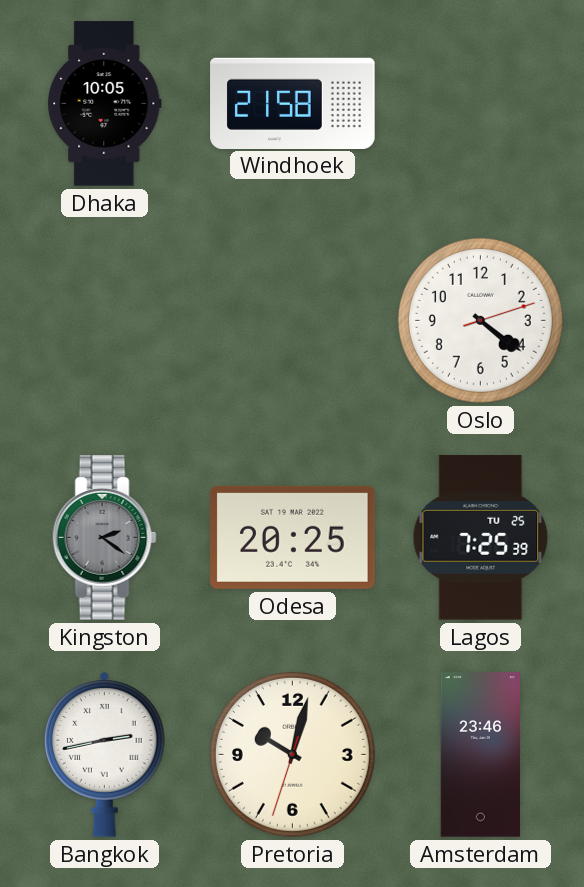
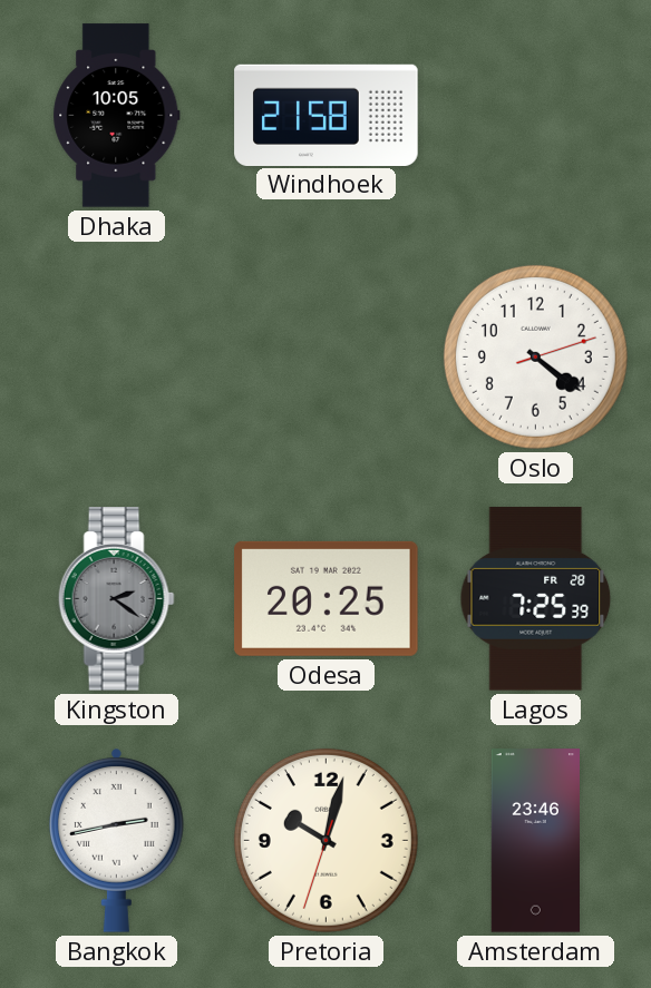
Lagos date: TU 25 -> FR 28
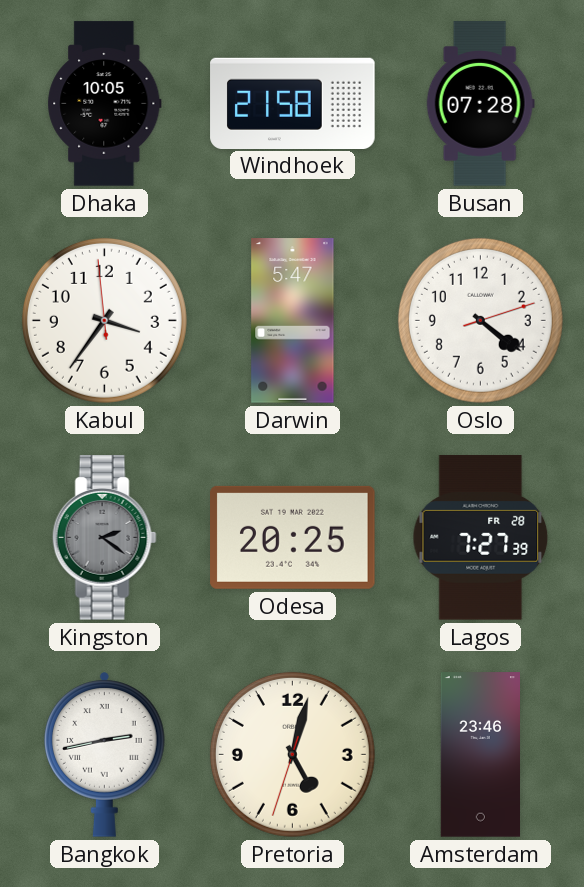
Busan: none -> 07:28
Kabul: none -> 3:35
Darwin: none -> 5:47
Lagos: 7:25 -> 7:27
Pretoria: 10:02 -> 5:02
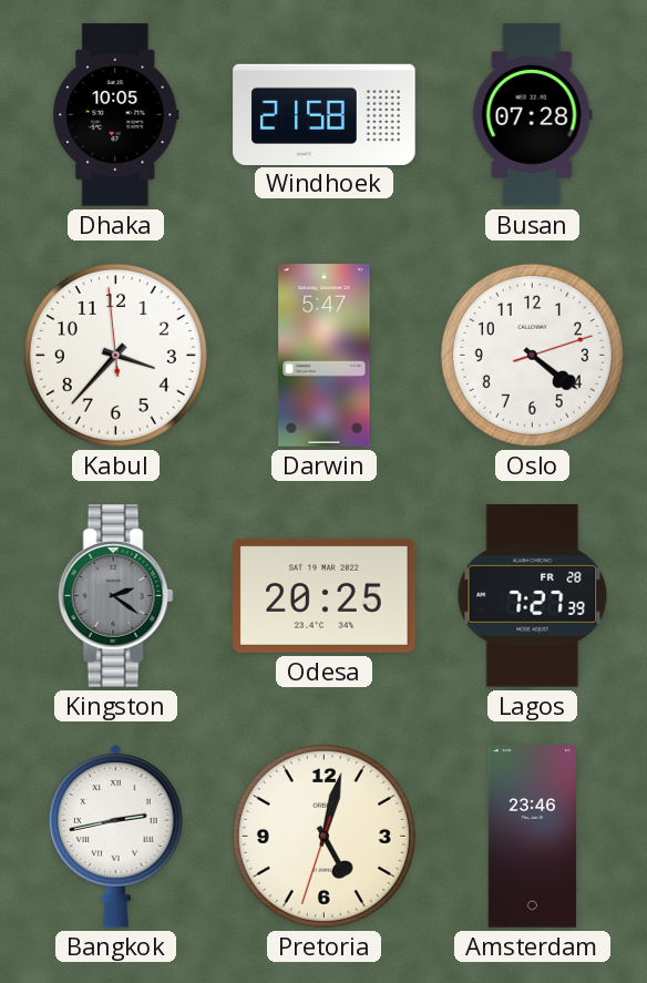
Kabul: 3:35 -> 3:36
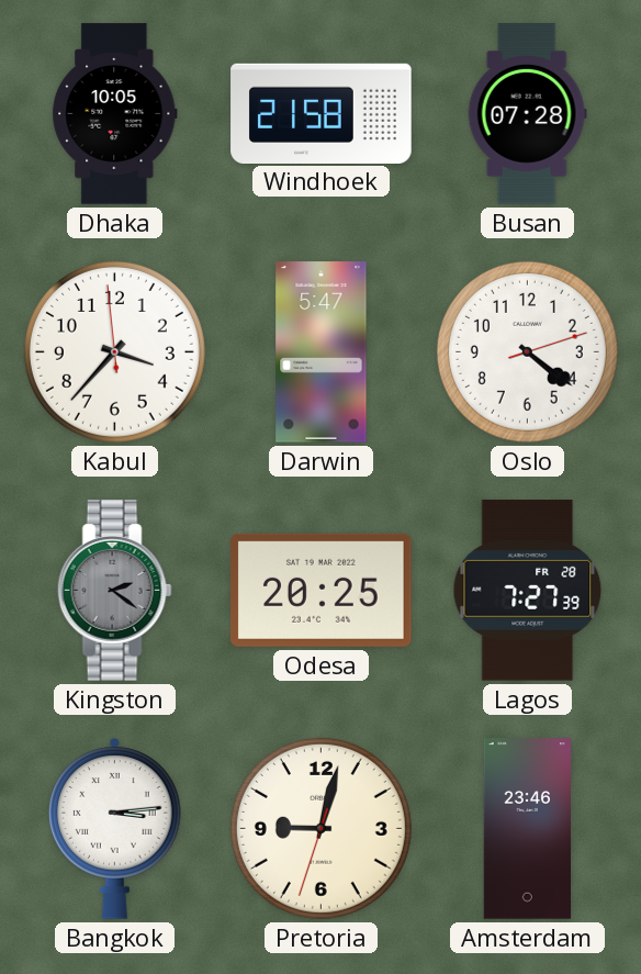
Bangkok: 2:43 -> 3:14
Pretoria: 5:02 -> 9:02
